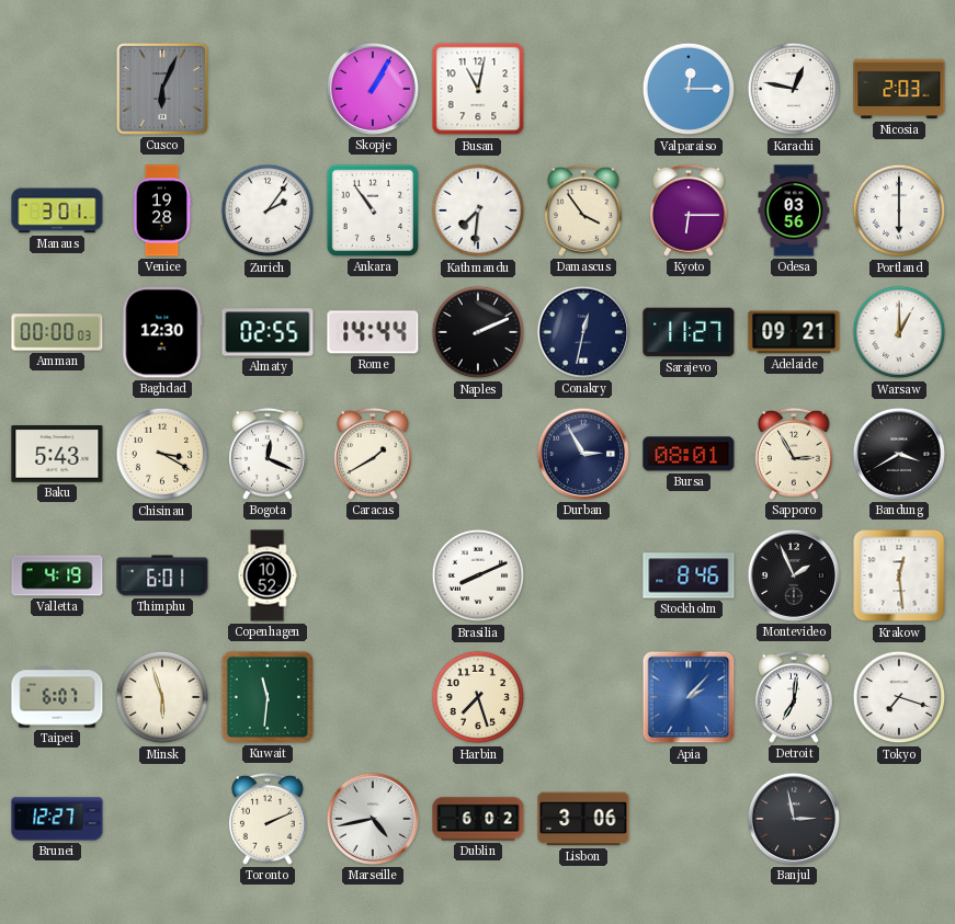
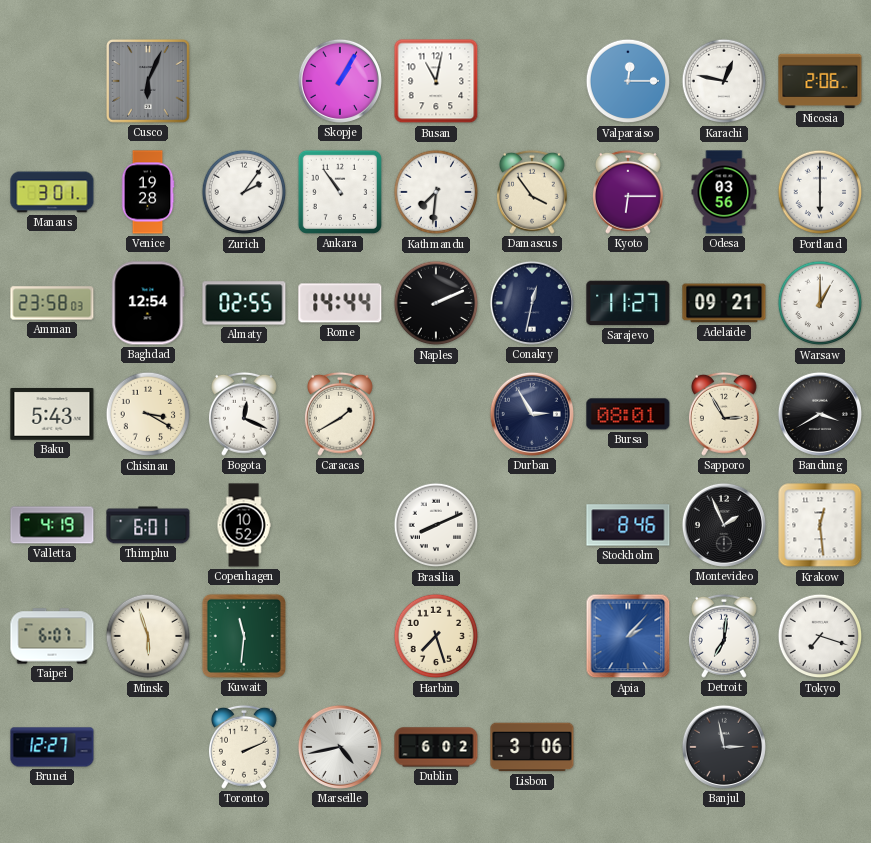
Nicosia: 2:03 -> 2:06
Amman: 00:00 -> 23:58
Baghdad: 12:30 -> 12:54
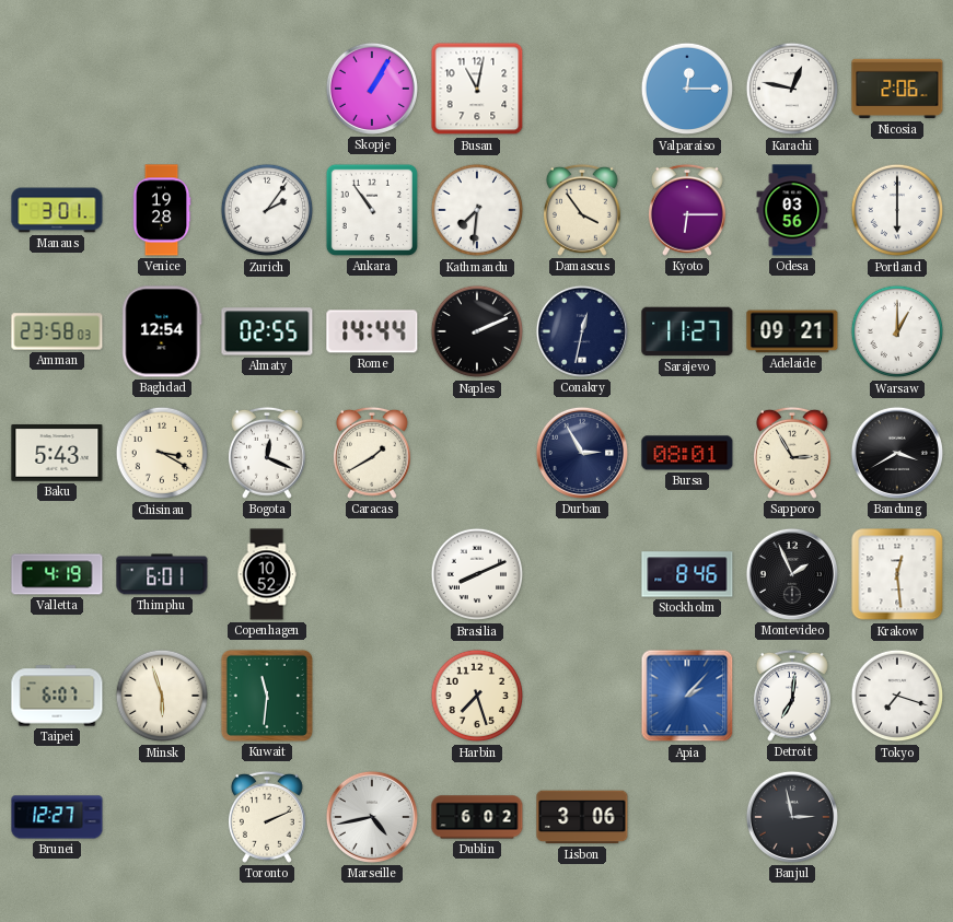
Cusco: 6:04 -> none
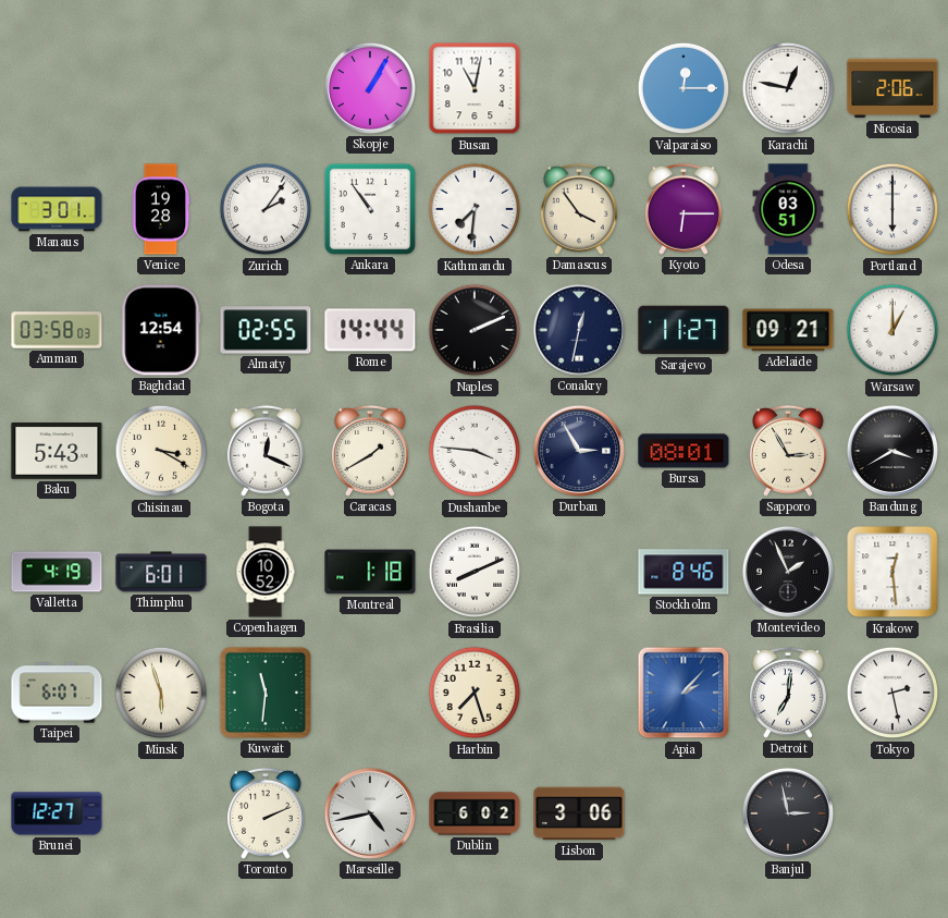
Odesa: 03:56 -> 03:51
Amman: 23:58 -> 03:58
Dushanbe: none -> 3:46
Montreal: none -> 1:18
Tokyo: 7:18 -> 2:28
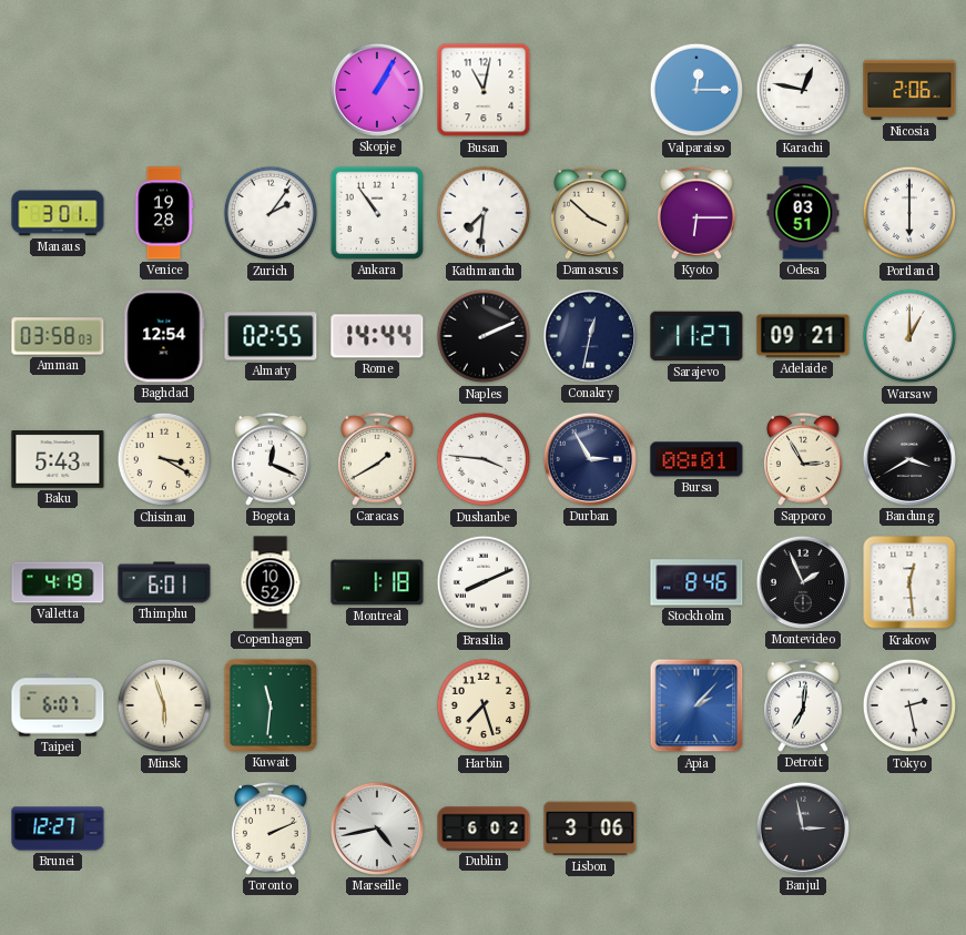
Damascus: 3:54 -> 3:52
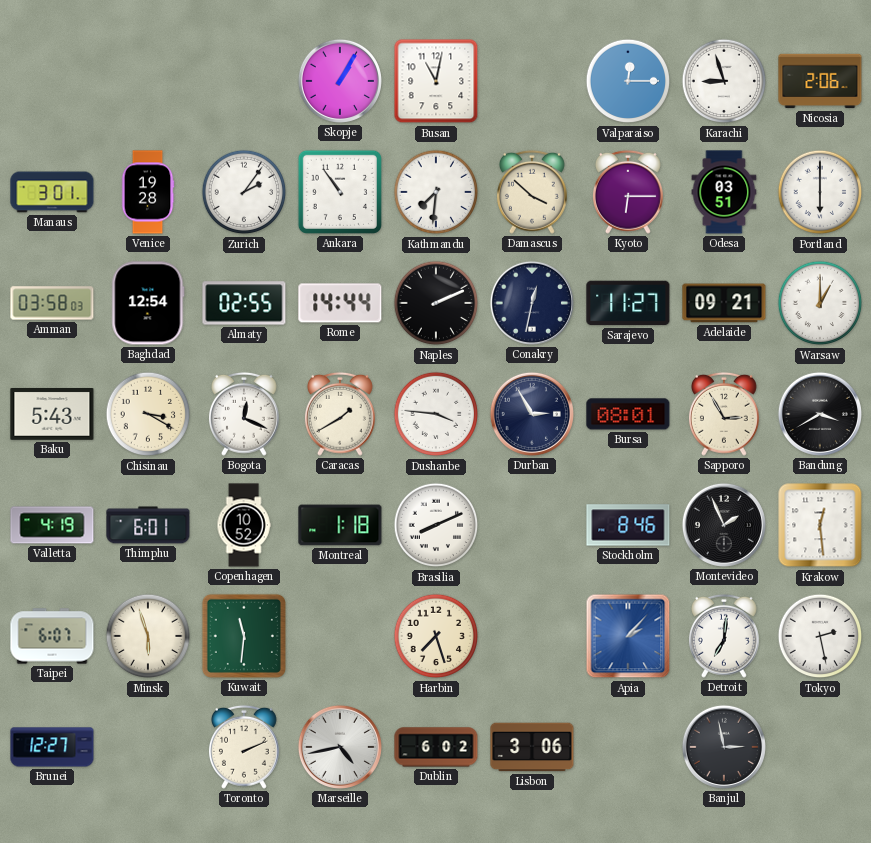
Karachi: 12:47 -> 8:57
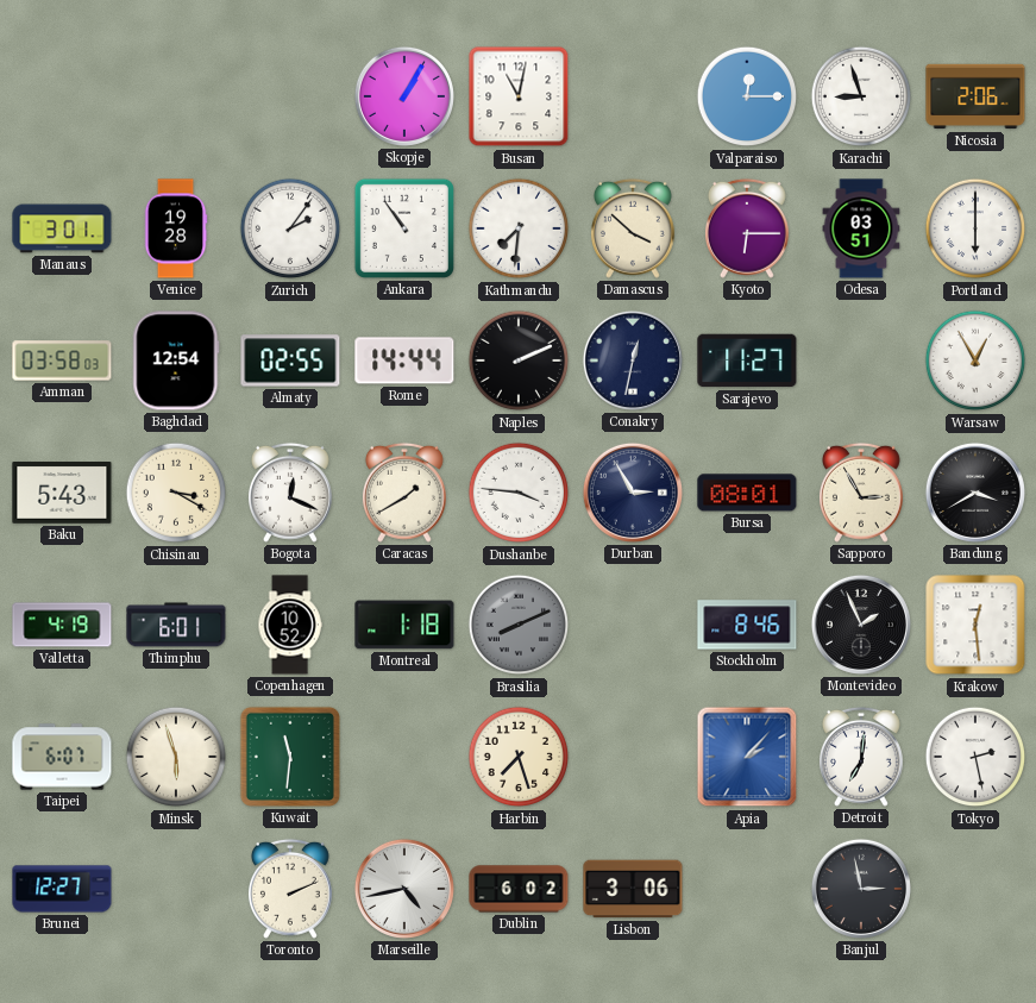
Adelaide: 09:21 -> none
Warsaw: 1:00 -> 12:55
Brasilia dial: white -> grey
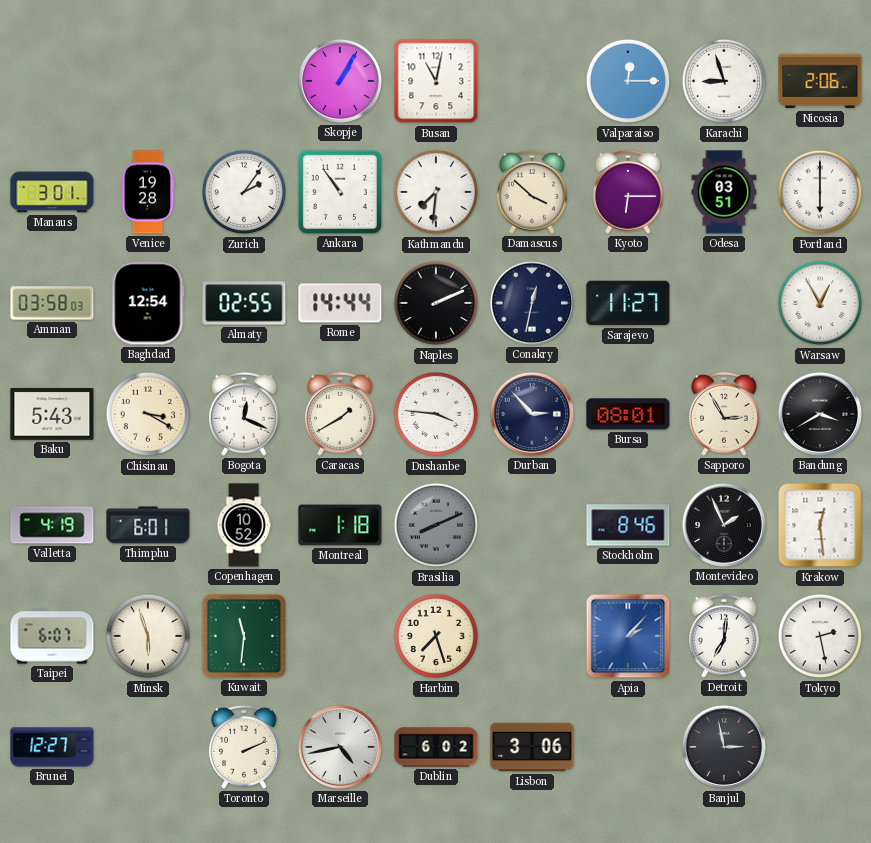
Durban: 2:55 -> 2:53
